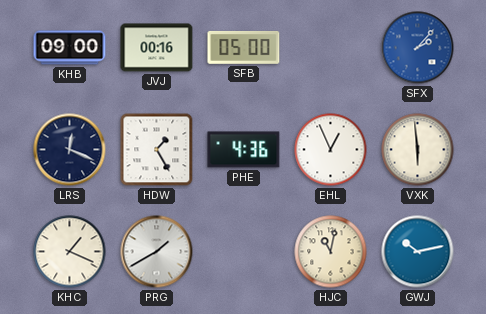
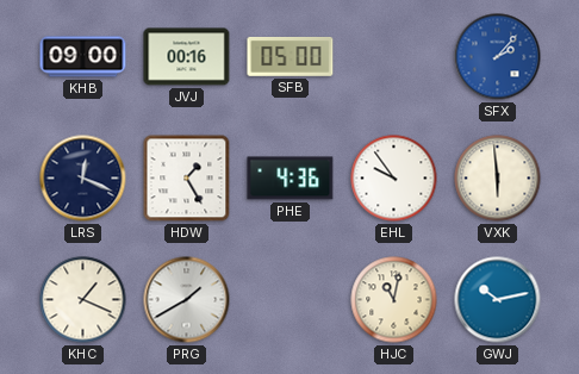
EHL: 12:56 -> 9:54
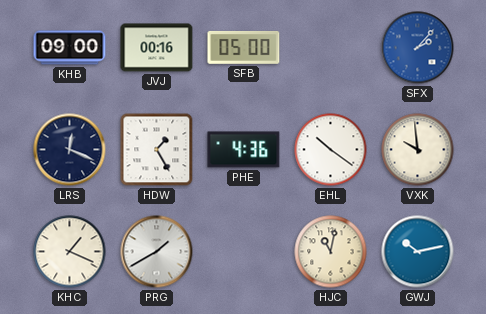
EHL: 9:54 -> 10:21
VXK: 5:59 -> 9:59
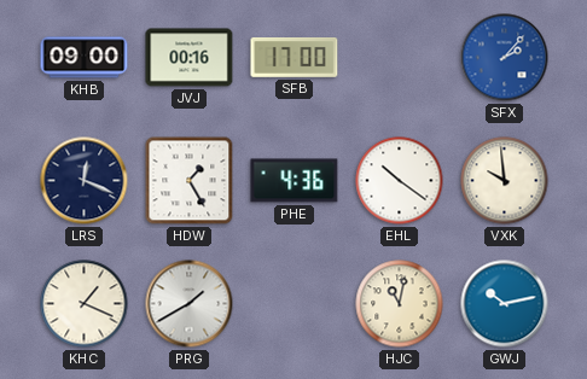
SFB: 05:00 -> 17:00
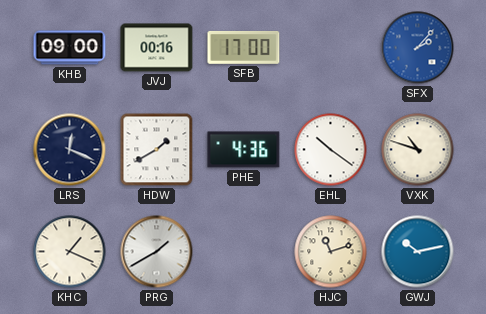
HDW: 1:25 -> 1:40
VXK: 9:59 -> 10:48
HJC: 11:02 -> 11:12
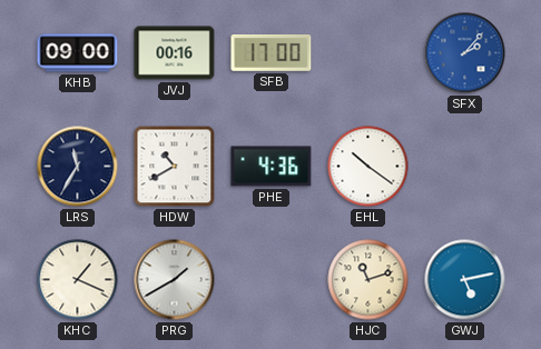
LRS: 12:19 -> 11:35
HDW: 1:40 -> 10:40
VXK: 10:48 -> none
GWJ: 10:13 -> 5:13
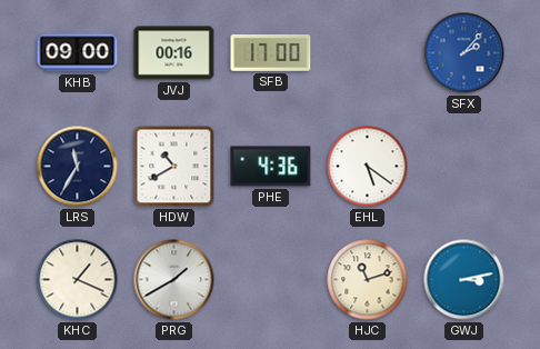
EHL: 10:21 -> 5:21
GWJ: 5:13 -> 3:13
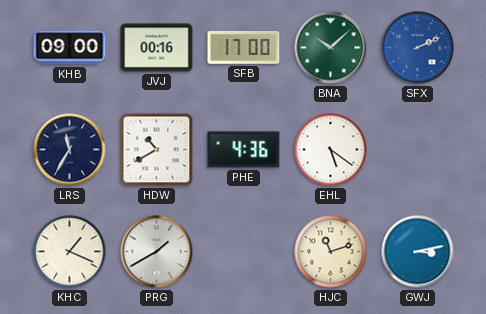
BNA: none -> 10:08
SFX: 2:07 -> 2:11
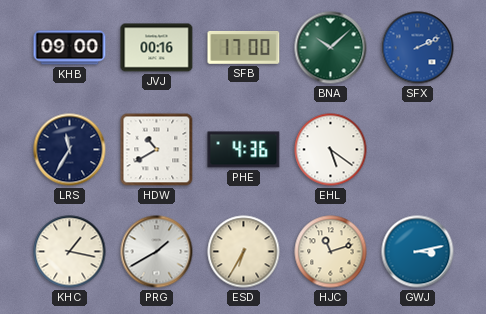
KHC: 1:19 -> 1:17
ESD: none -> 6:35
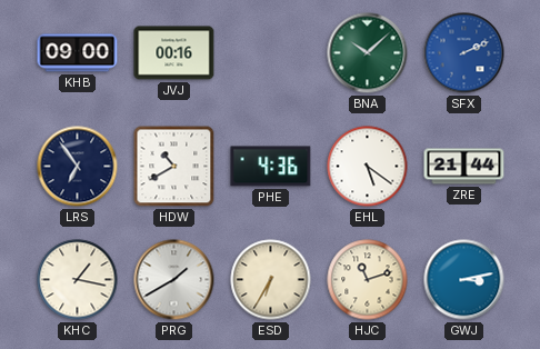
SFB: 17:00 -> none
LRS: 11:35 -> 6:54
ZRE: none -> 21:44
